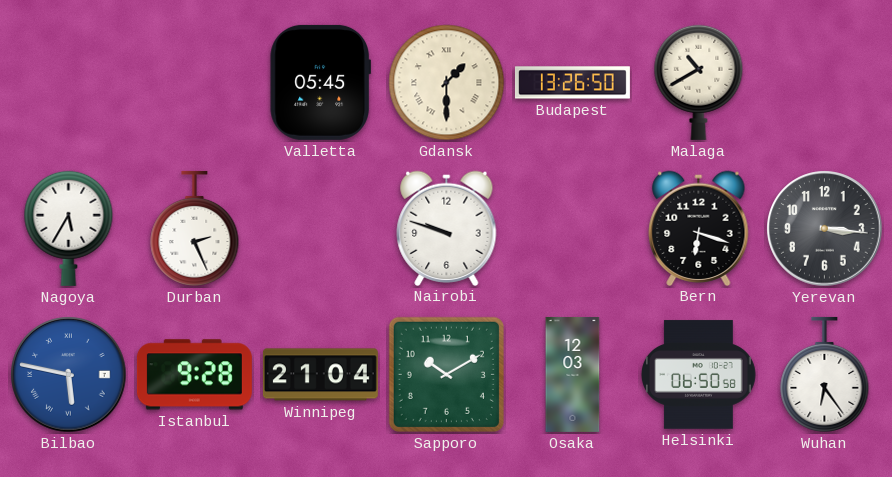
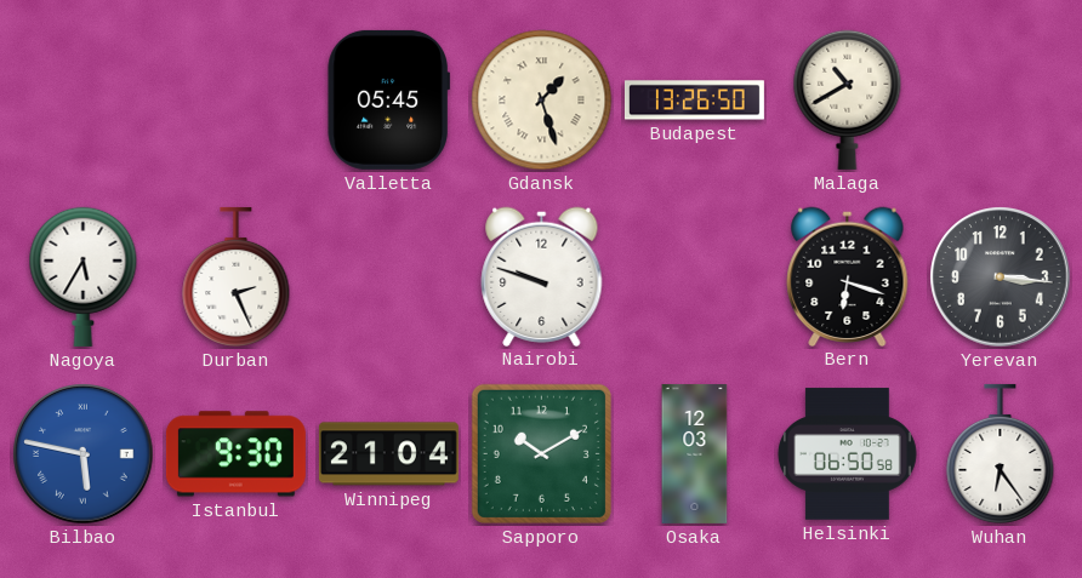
Gdansk: 1:30 -> 1:27
Istanbul: 9:28 -> 9:30
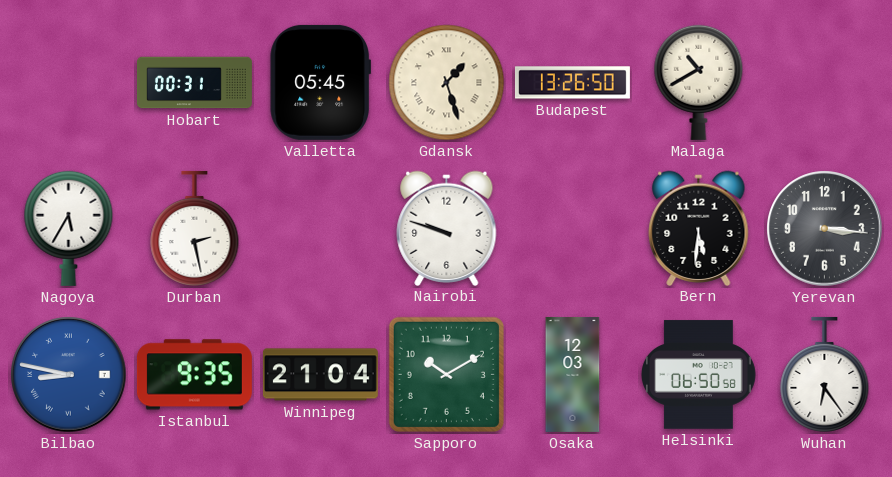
Hobart: none -> 00:31
Durban: 2:26 -> 2:28
Bern: 6:18 -> 5:31
Bilbao: 5:47 -> 8:47
Istanbul: 9:30 -> 9:35
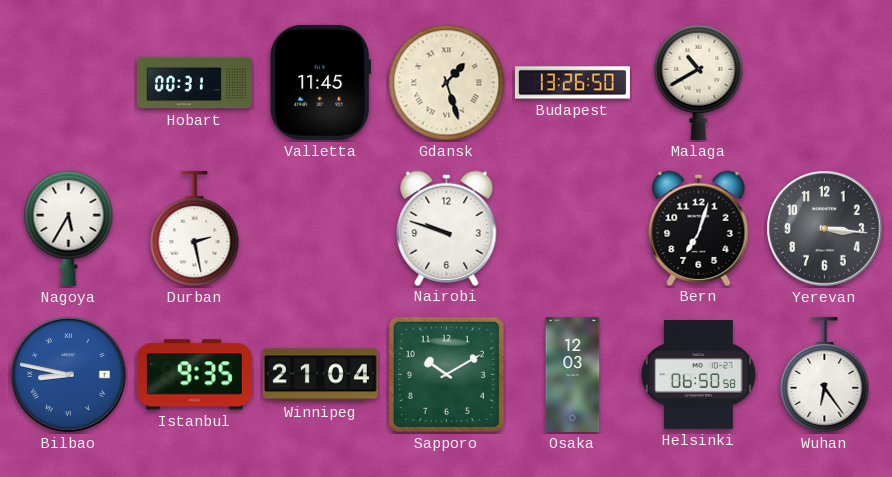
Valletta: 05:45 -> 11:45
Bern: 5:31 -> 7:03
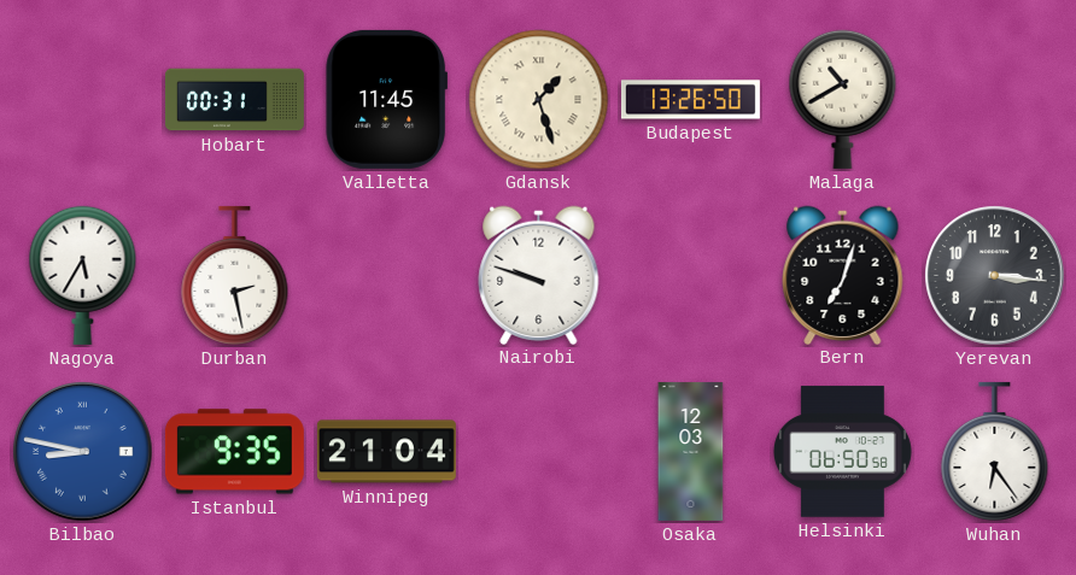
Sapporo: 10:10 -> none
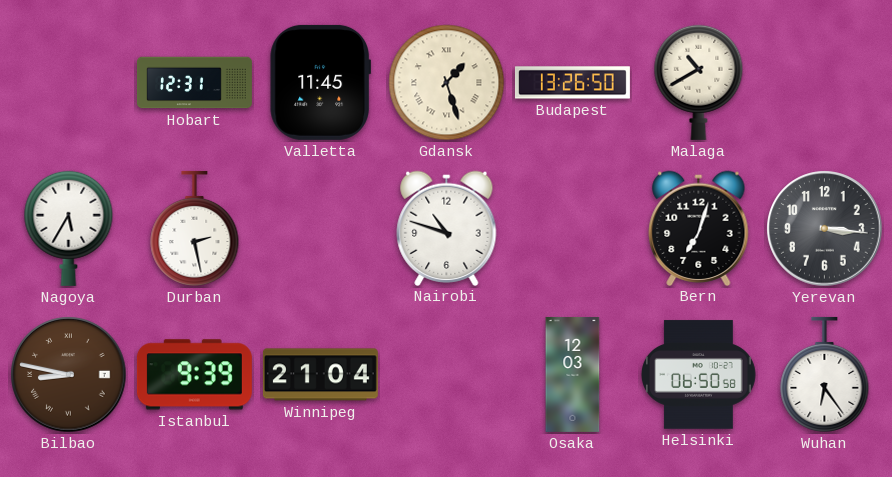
Hobart: 00:31 -> 12:31
Nairobi: 9:48 -> 10:48
Bilbao dial: blue -> brown
Istanbul: 9:35 -> 9:39
